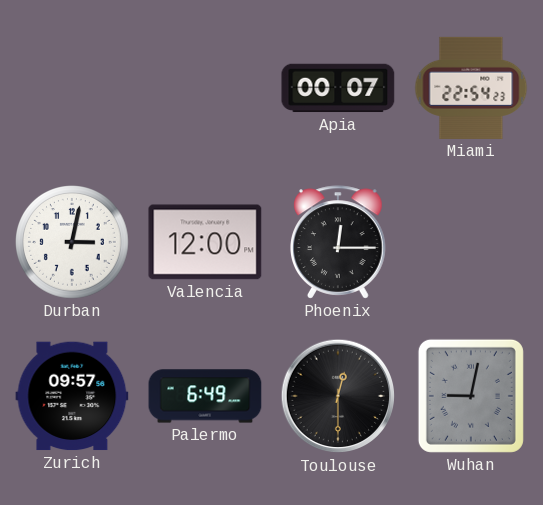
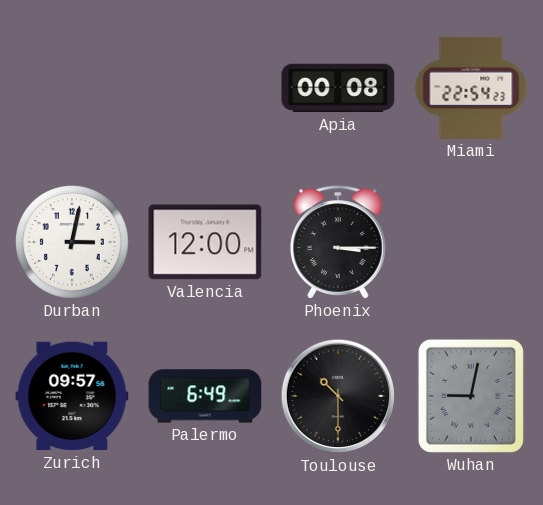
Apia: 00:07 -> 00:08
Phoenix: 12:15 -> 3:15
Toulouse: 12:30 -> 10:30
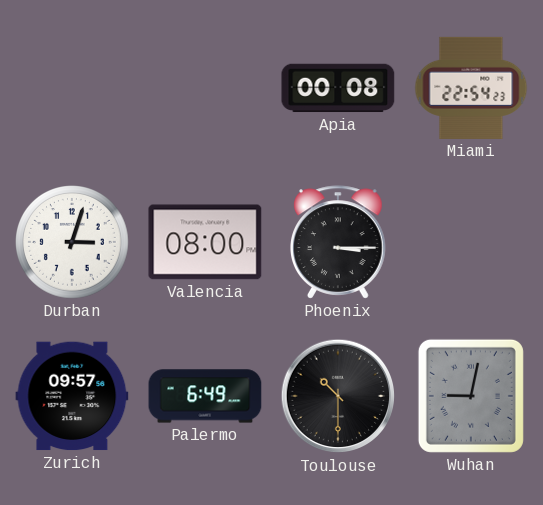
Durban: 3:02 -> 3:03
Valencia: 12:00 -> 08:00
